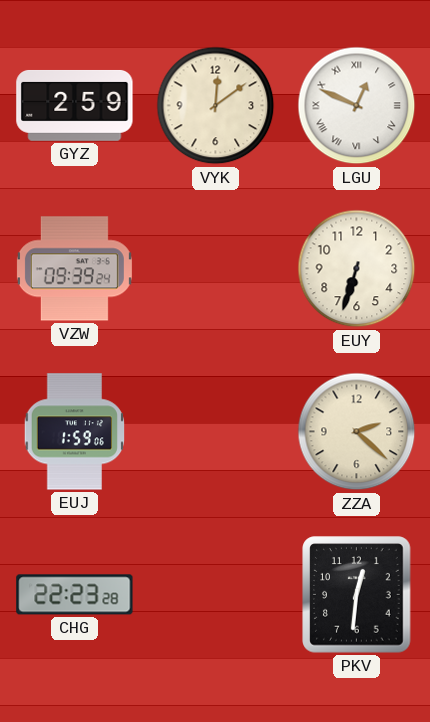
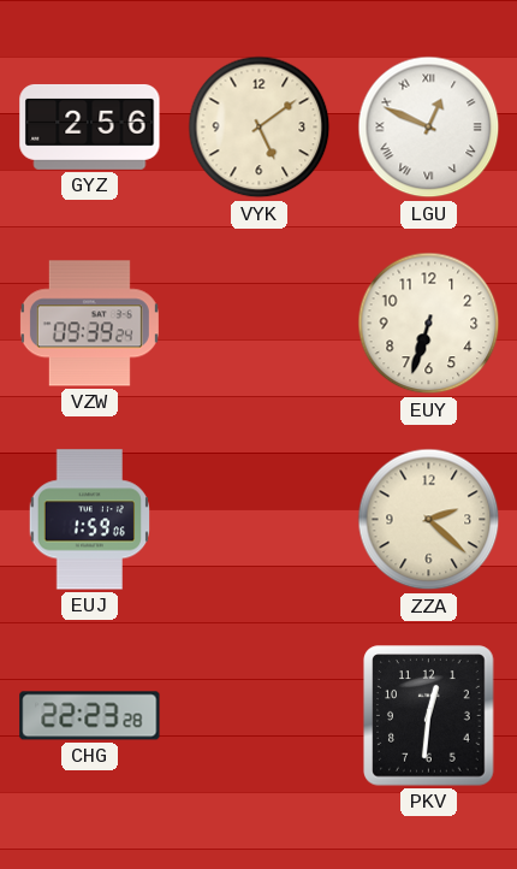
GYZ: 2:59 -> 2:56
VYK: 12:09 -> 5:09
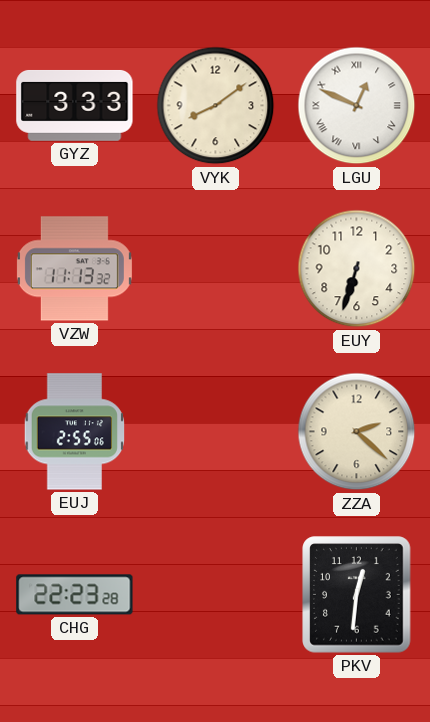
GYZ: 2:56 -> 3:33
VYK: 5:09 -> 8:09
VZW: 09:39 -> 11:13
EUJ: 1:59 -> 2:55
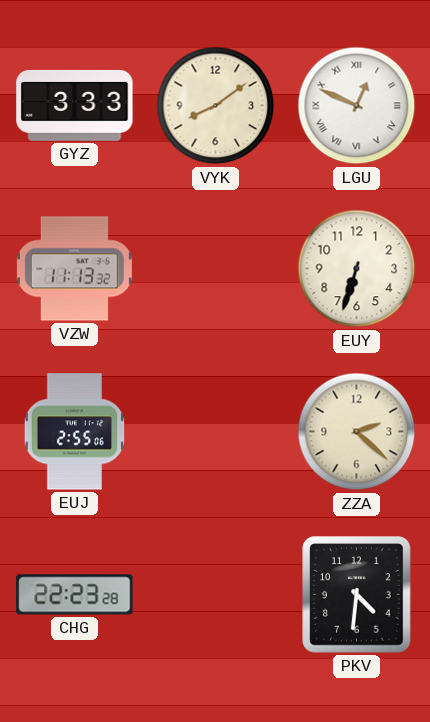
PKV: 12:31 -> 4:31
